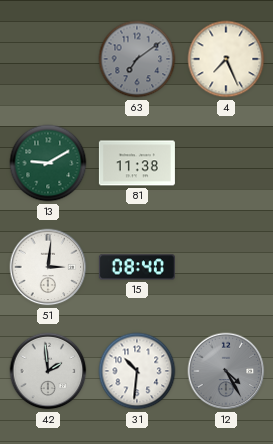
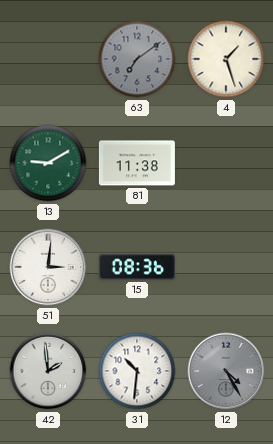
4: 7:26 -> 1:27
15: 08:40 -> 08:36
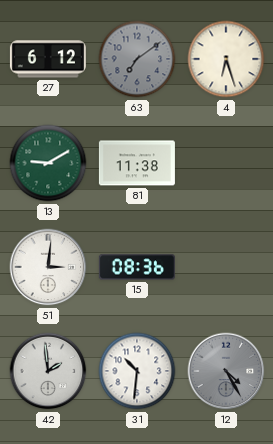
27: none -> 6:12
4: 1:27 -> 6:27
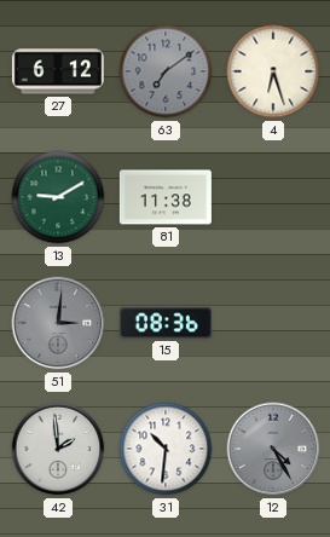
51 dial: white -> grey
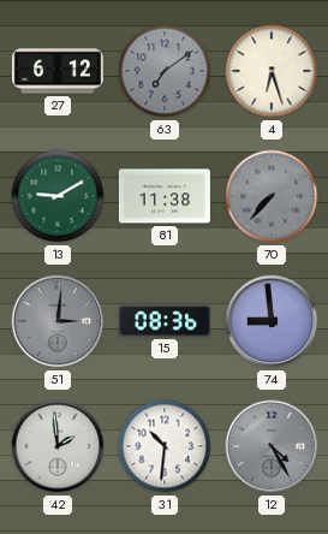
70: none -> 7:37
74: none -> 8:59
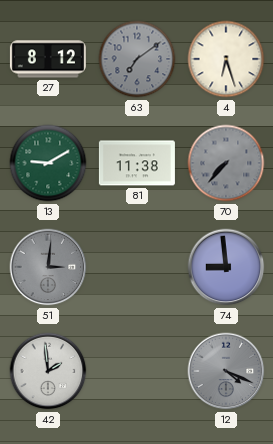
27: 6:12 -> 8:12
15: 08:36 -> none
31: 10:31 -> none
12: 4:25 -> 4:19
